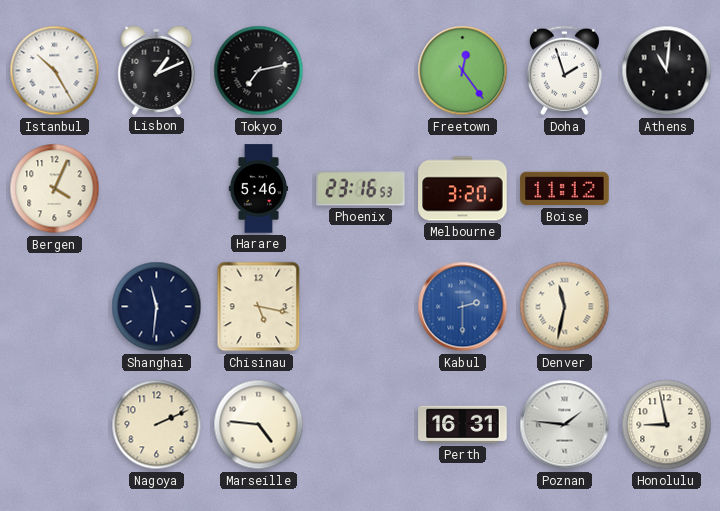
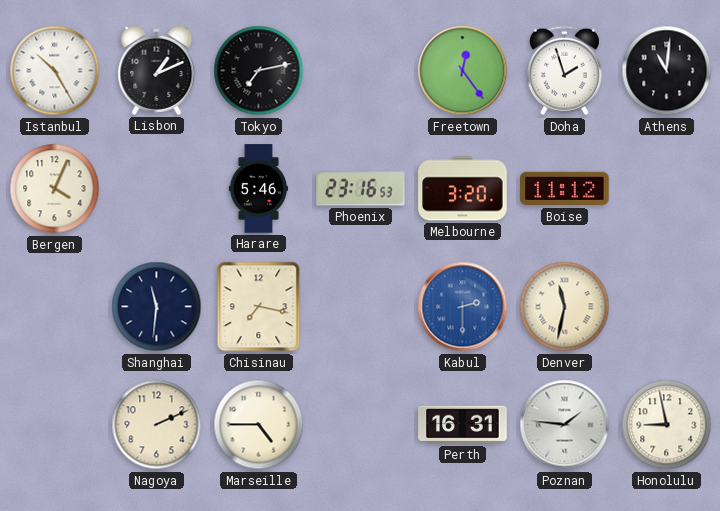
Chisinau: 5:17 -> 7:17
Marseille: 4:46 -> 4:45
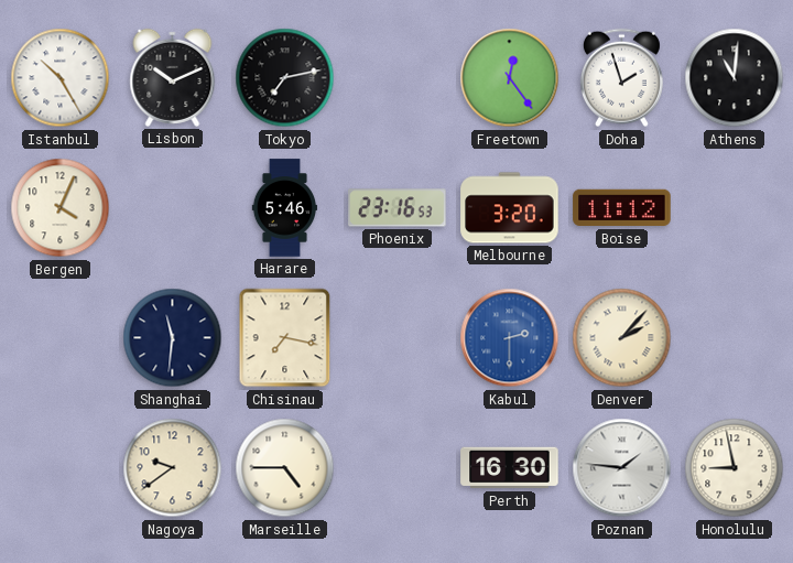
Lisbon: 1:11 -> 10:11
Denver: 11:32 -> 2:07
Nagoya: 2:11 -> 9:39
Perth: 16:31 -> 16:30
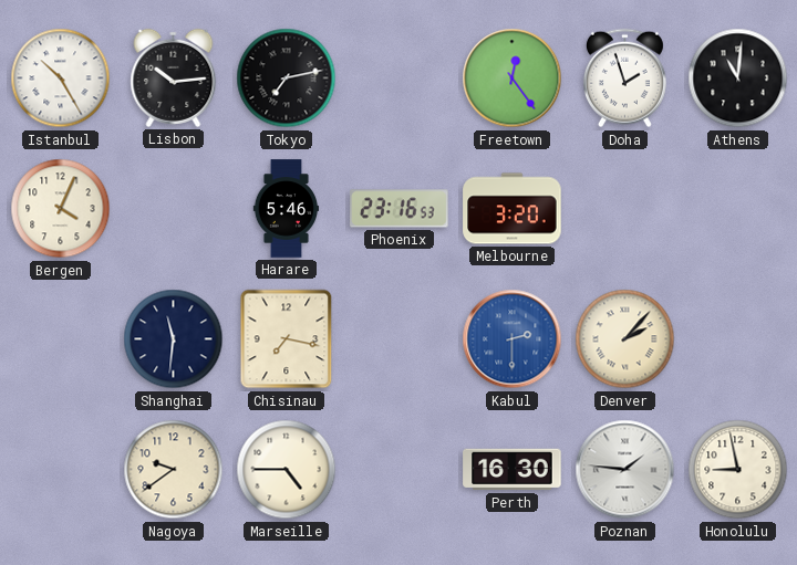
Lisbon: 10:11 -> 10:14
Boise: 11:12 -> none
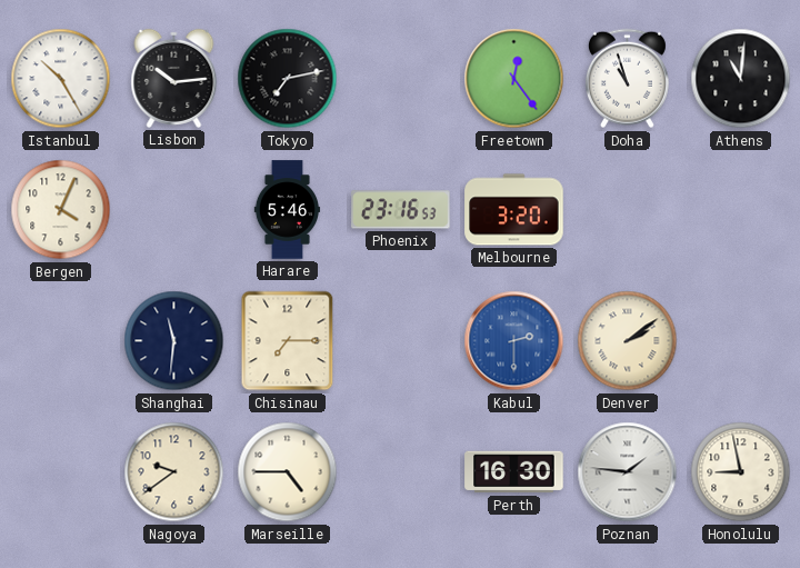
Doha: 1:57 -> 10:57
Chisinau: 7:17 -> 7:15
Denver: 2:07 -> 2:09
